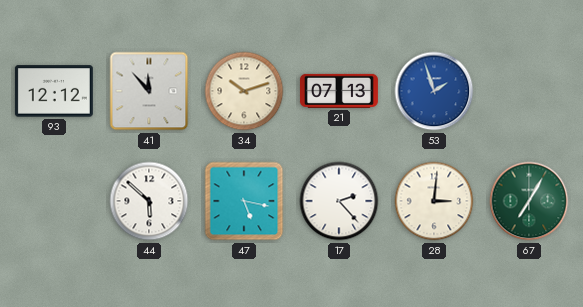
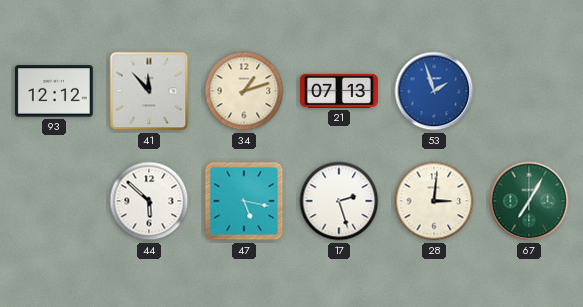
34: 10:12 -> 1:12
17: 2:23 -> 2:27
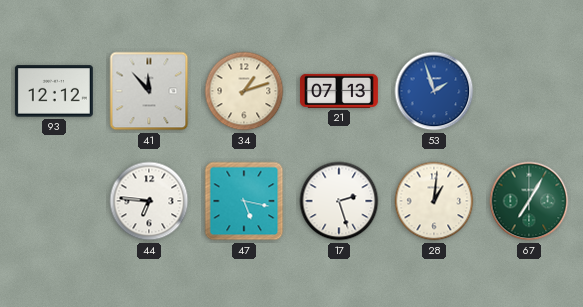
44: 5:52 -> 6:46
28: 3:01 -> 1:01
